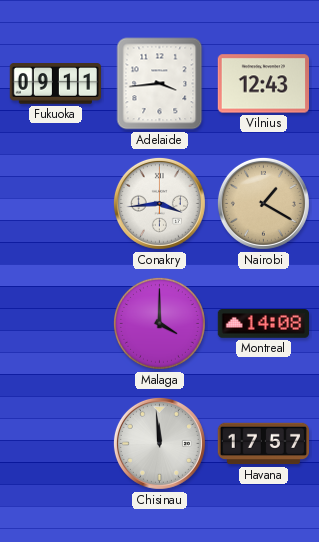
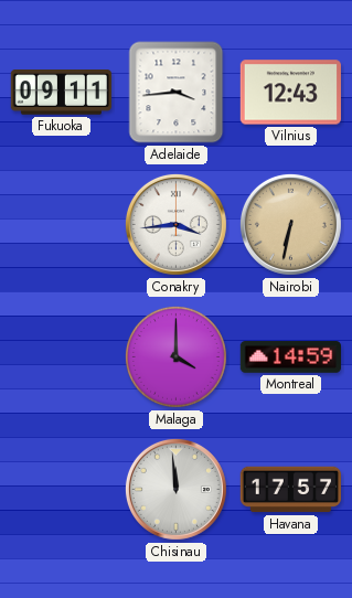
Nairobi: 1:20 -> 6:32
Montreal: 14:08 -> 14:59
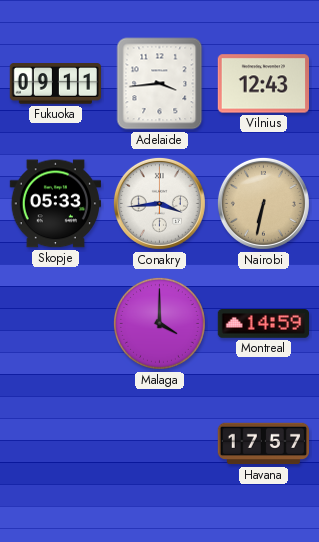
Skopje: none -> 05:33
Chisinau: 11:59 -> none
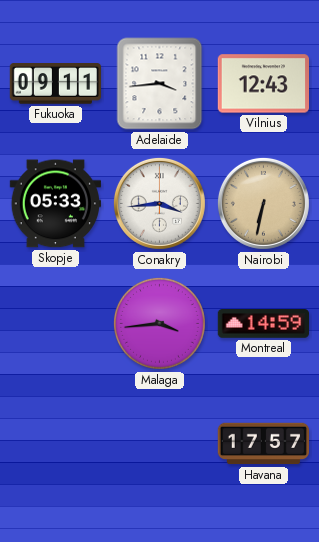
Malaga: 4:00 -> 3:44
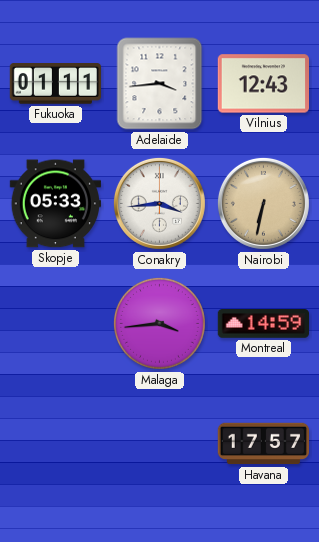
Fukuoka: 09:11 -> 01:11
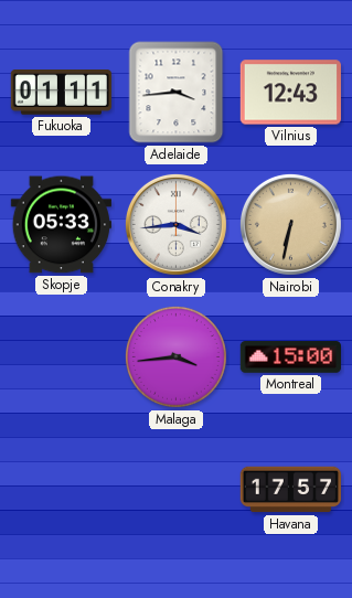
Montreal: 14:59 -> 15:00
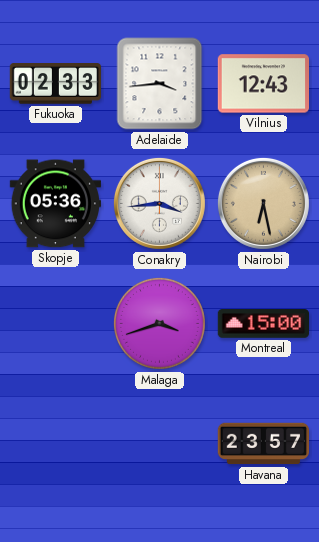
Fukuoka: 01:11 -> 02:33
Skopje: 05:33 -> 05:36
Nairobi: 6:32 -> 6:28
Malaga: 3:44 -> 3:42
Havana: 17:57 -> 23:57
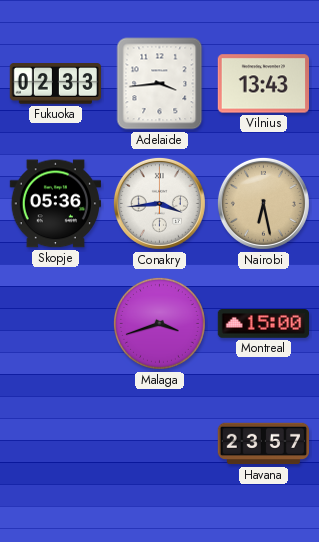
Vilnius: 12:43 -> 13:43
